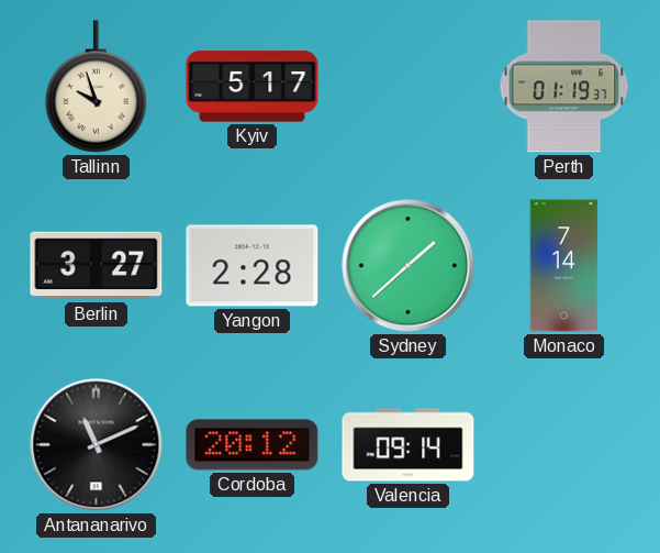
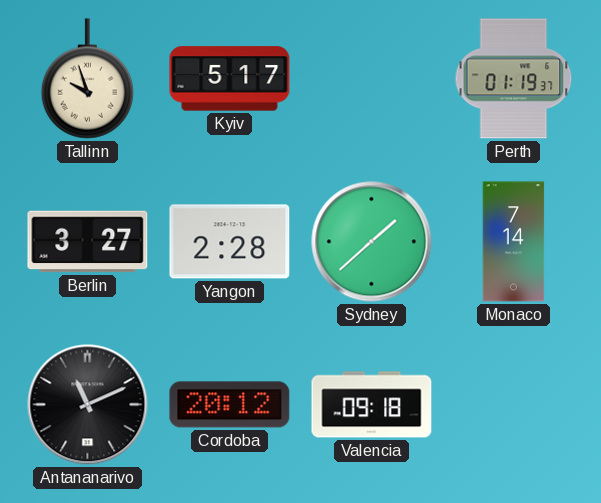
Valencia: 09:14 -> 09:18
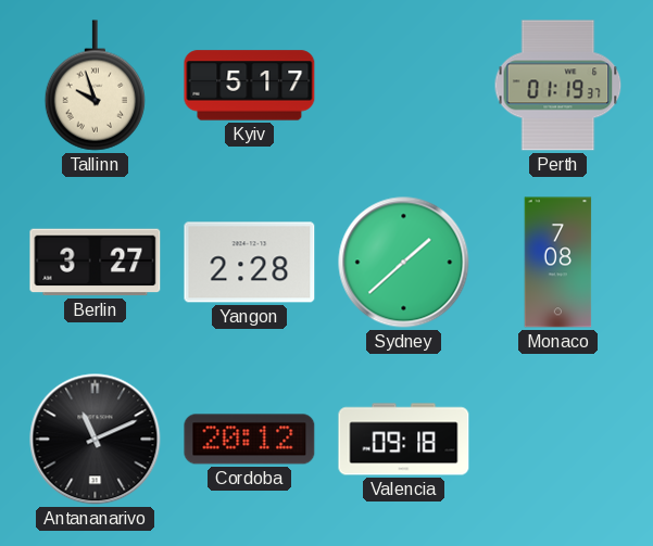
Monaco: 7:14 -> 7:08
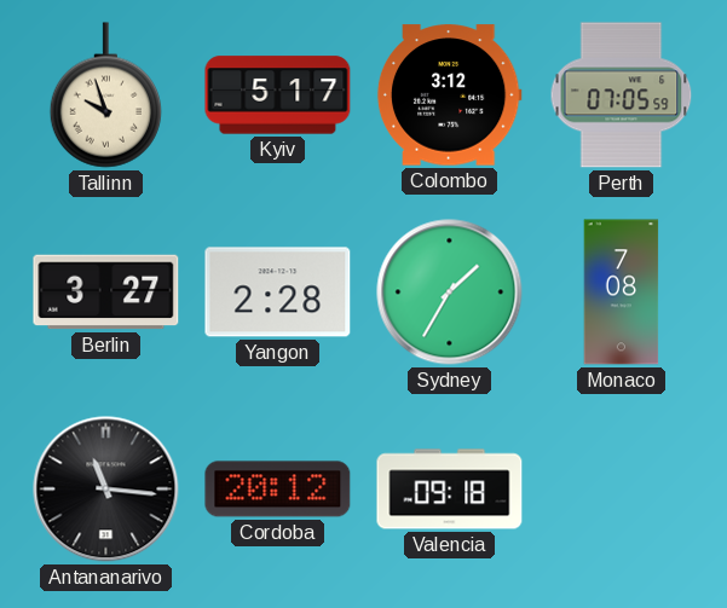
Colombo: none -> 3:12
Perth: 01:19 -> 07:05
Sydney: 1:38 -> 1:35
Antananarivo: 11:11 -> 11:16
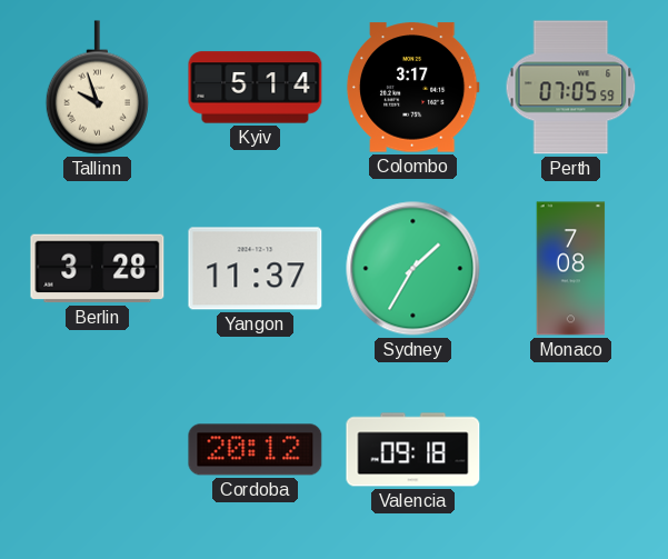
Kyiv: 5:17 -> 5:14
Colombo: 3:12 -> 3:17
Berlin: 3:27 -> 3:28
Yangon: 2:28 -> 11:37
Antananarivo: 11:16 -> none
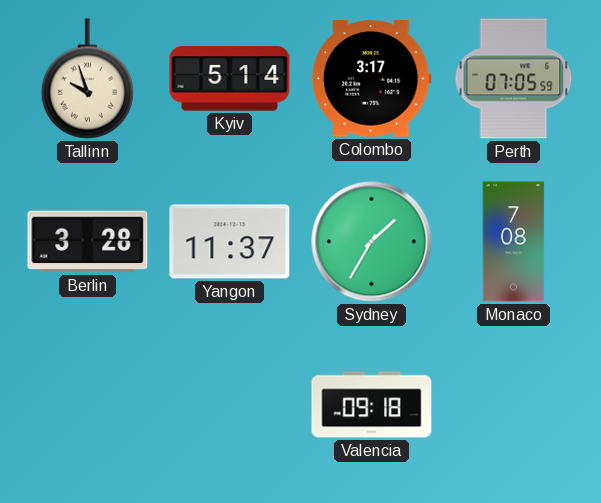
Cordoba: 20:12 -> none
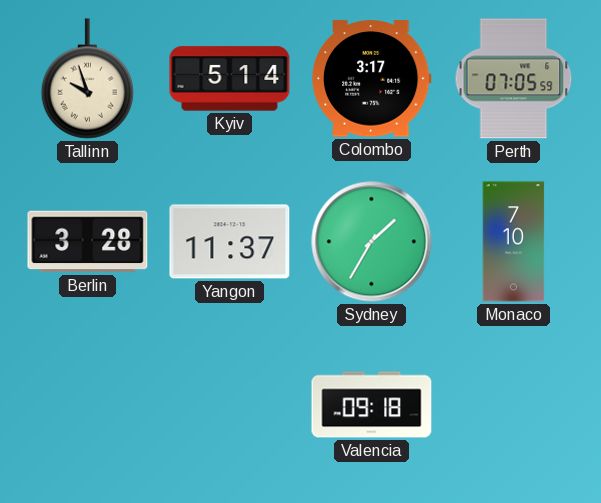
Monaco: 7:08 -> 7:10
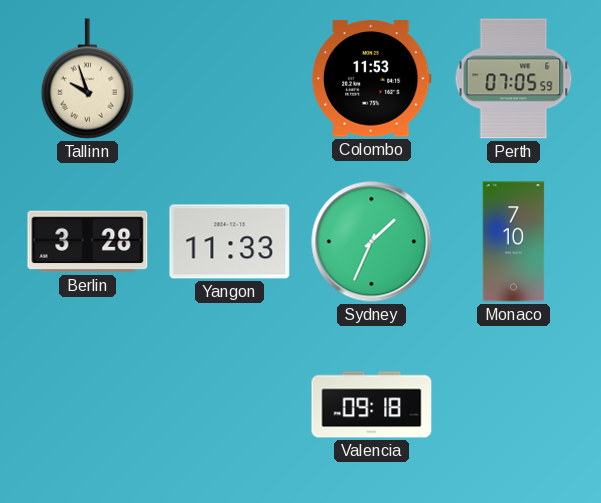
Kyiv: 5:14 -> none
Colombo: 3:17 -> 11:53
Yangon: 11:37 -> 11:33
Sydney: 1:35 -> 1:34
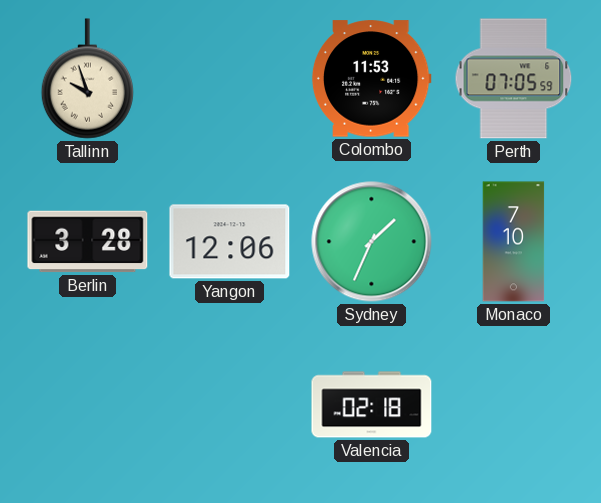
Yangon: 11:33 -> 12:06
Valencia: 09:18 -> 02:18
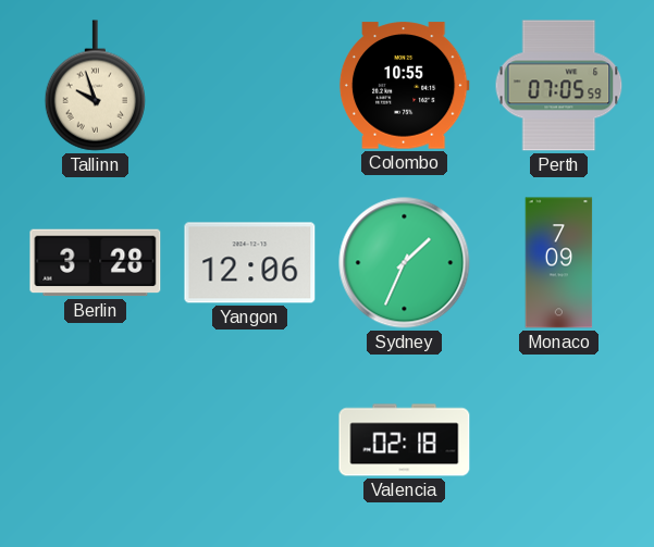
Colombo: 11:53 -> 10:55
Monaco: 7:10 -> 7:09
